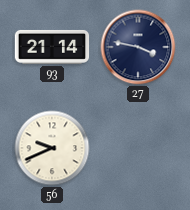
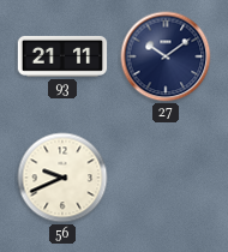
93: 21:14 -> 21:11
27: 3:47 -> 10:09
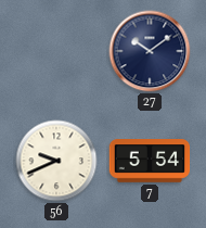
93: 21:11 -> none
7: none -> 5:54
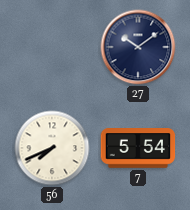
56: 9:41 -> 7:41
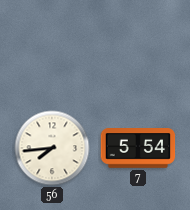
27: 10:09 -> none
56: 7:41 -> 7:44
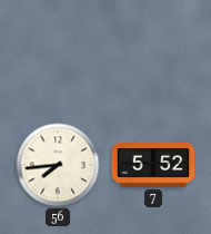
7: 5:54 -> 5:52
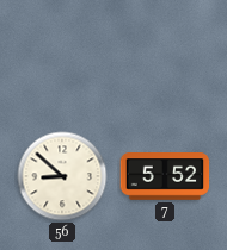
56: 7:44 -> 8:52
